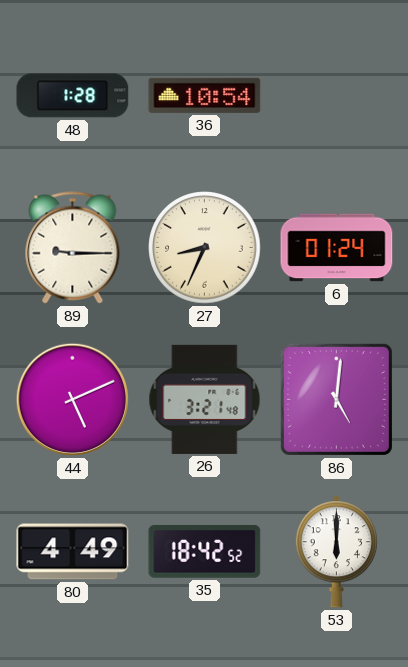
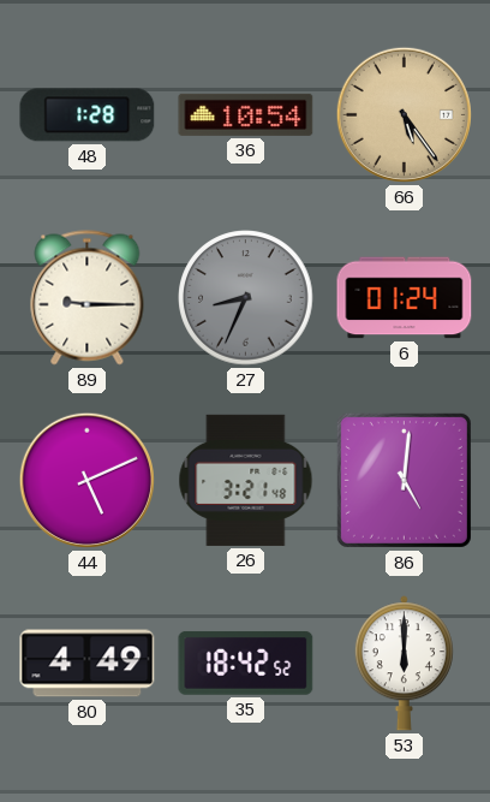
66: none -> 5:24
27 dial: cream -> grey
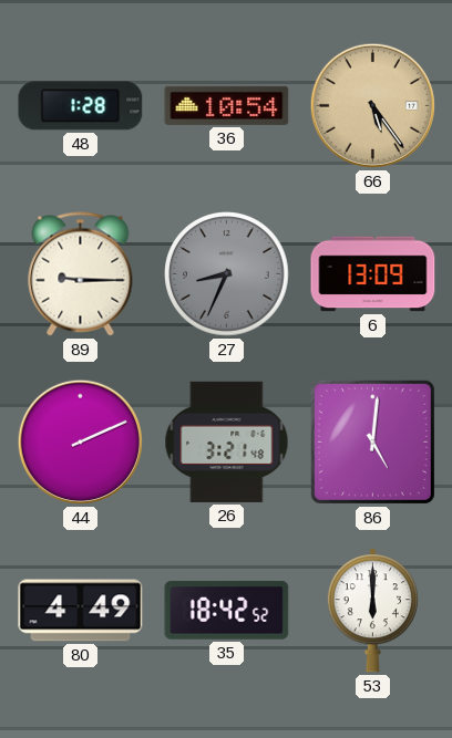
6: 01:24 -> 13:09
44: 5:11 -> 2:11
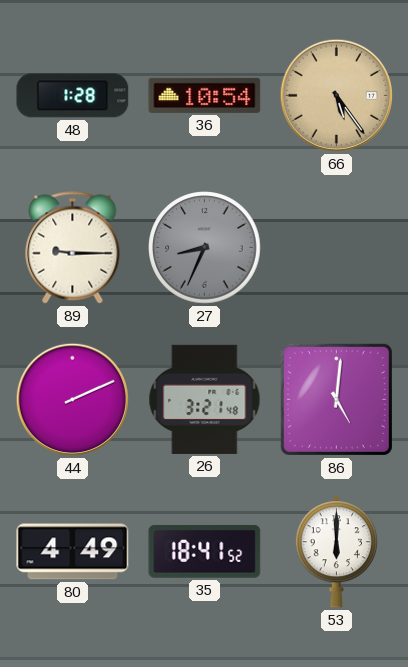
6: 13:09 -> none
35: 18:42 -> 18:41
